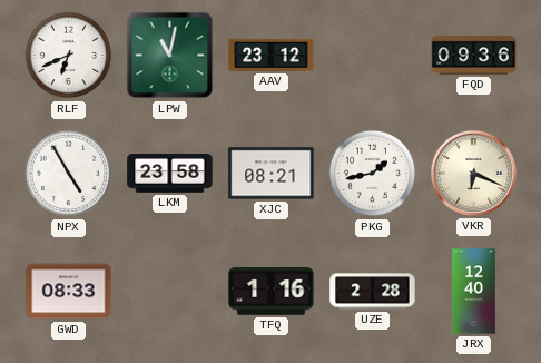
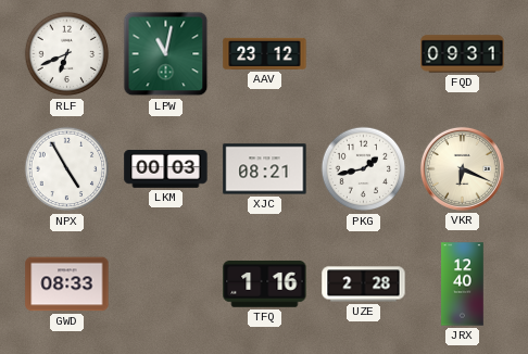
FQD: 09:36 -> 09:31
LKM: 23:58 -> 00:03
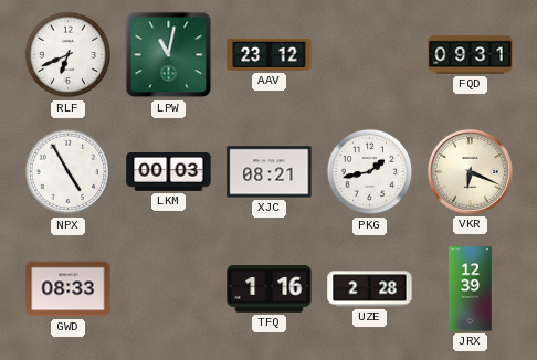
JRX: 12:40 -> 12:39
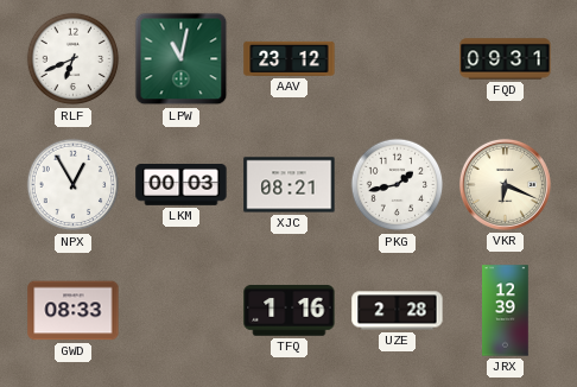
NPX: 4:55 -> 12:55
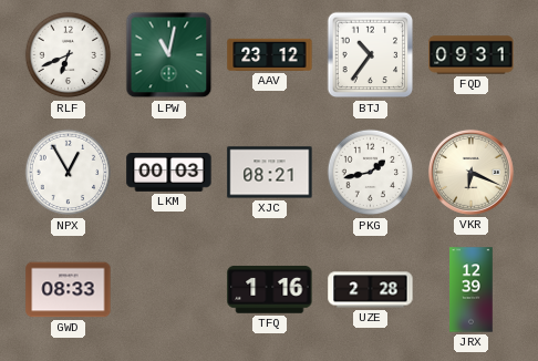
BTJ: none -> 10:36
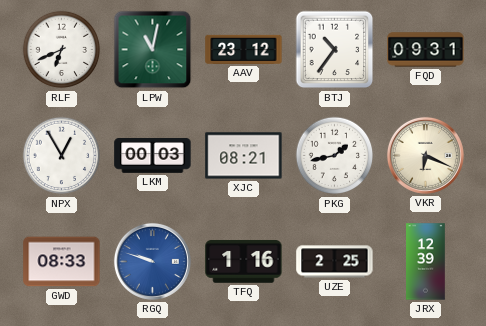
RGQ: none -> 9:48
UZE: 2:28 -> 2:25
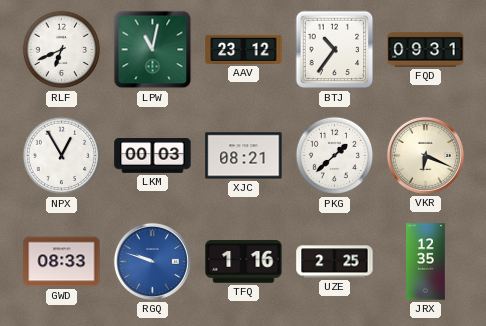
PKG: 1:43 -> 1:38
JRX: 12:39 -> 12:35
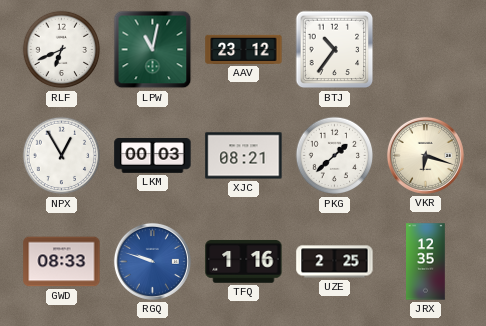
FQD: 09:31 -> none
VKR: 6:19 -> 6:18
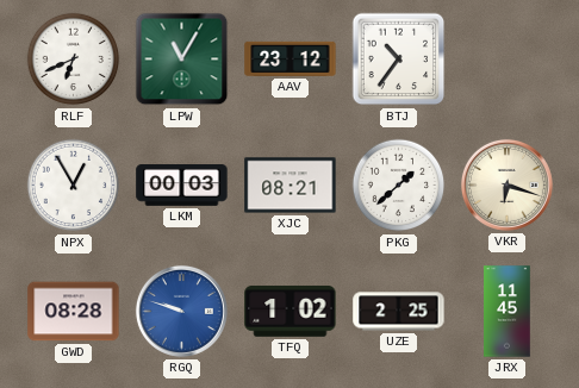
LPW: 11:02 -> 11:05
GWD: 08:33 -> 08:28
TFQ: 1:16 -> 1:02
JRX: 12:35 -> 11:45
